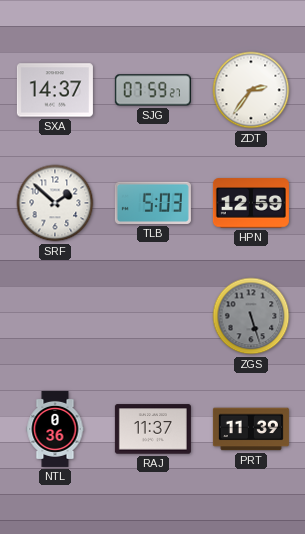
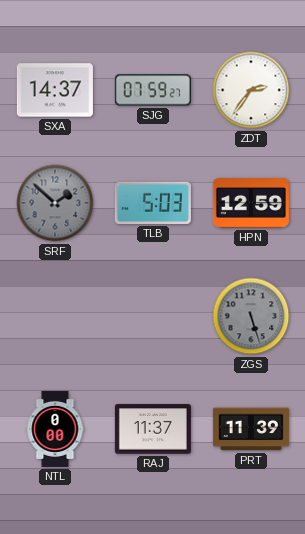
SRF dial: white -> grey
NTL: 0:36 -> 0:00
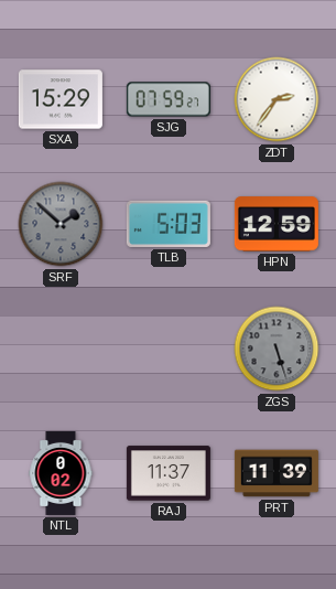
SXA: 14:37 -> 15:29
NTL: 0:00 -> 0:02
